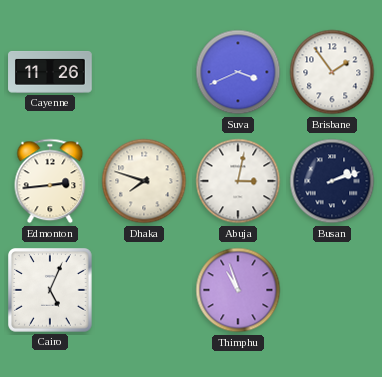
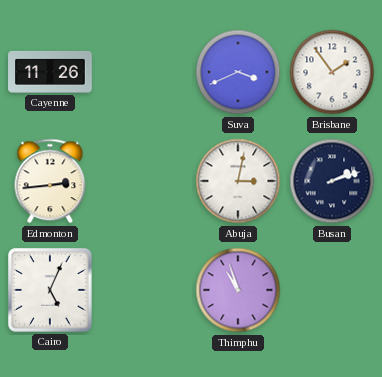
Dhaka: 7:48 -> none
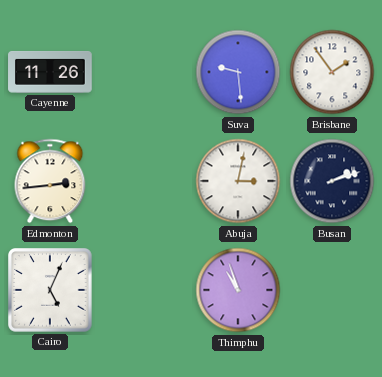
Suva: 3:41 -> 9:29
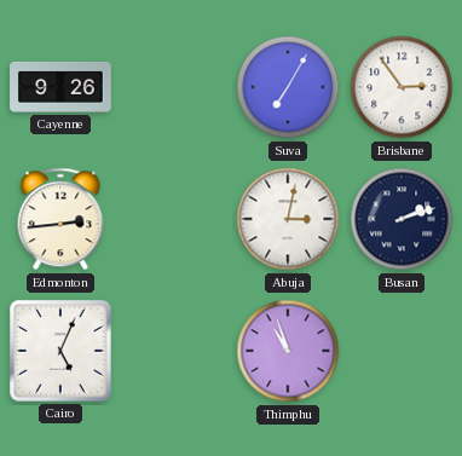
Cayenne: 11:26 -> 9:26
Suva: 9:29 -> 7:05
Brisbane: 1:54 -> 2:54
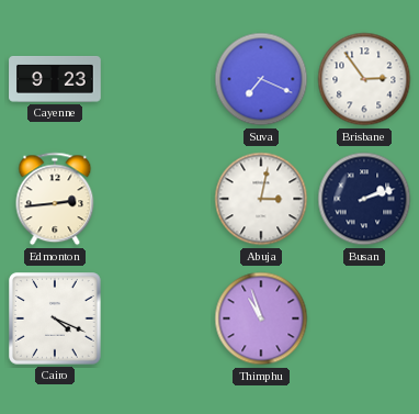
Cayenne: 9:26 -> 9:23
Suva: 7:05 -> 7:19
Cairo: 5:04 -> 4:19
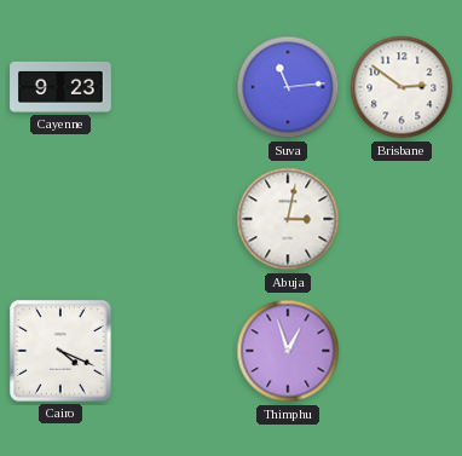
Suva: 7:19 -> 11:14
Brisbane: 2:54 -> 2:51
Edmonton: 2:44 -> none
Busan: 2:12 -> none
Thimphu: 10:57 -> 12:57
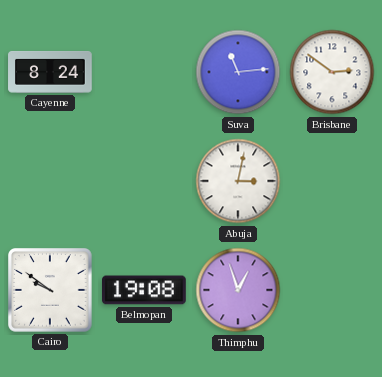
Cayenne: 9:23 -> 8:24
Cairo: 4:19 -> 9:51
Belmopan: none -> 19:08
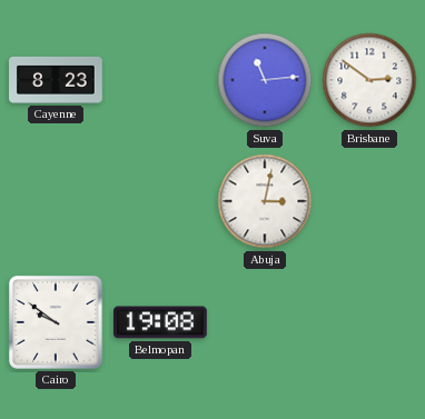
Cayenne: 8:24 -> 8:23
Thimphu: 12:57 -> none
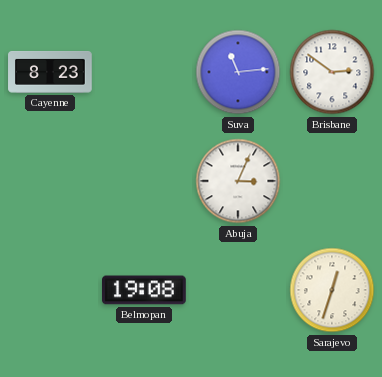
Abuja: 3:02 -> 3:04
Cairo: 9:51 -> none
Sarajevo: none -> 12:33
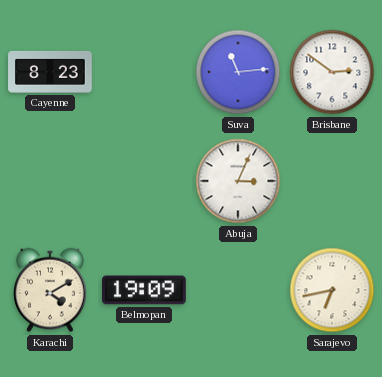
Karachi: none -> 4:10
Belmopan: 19:08 -> 19:09
Sarajevo: 12:33 -> 6:43
